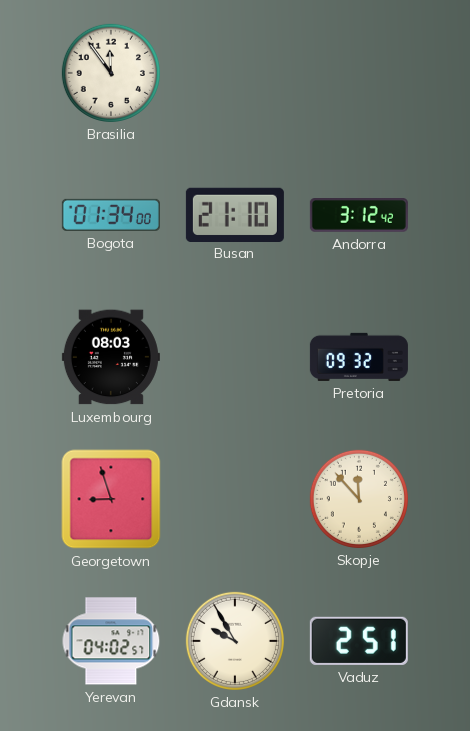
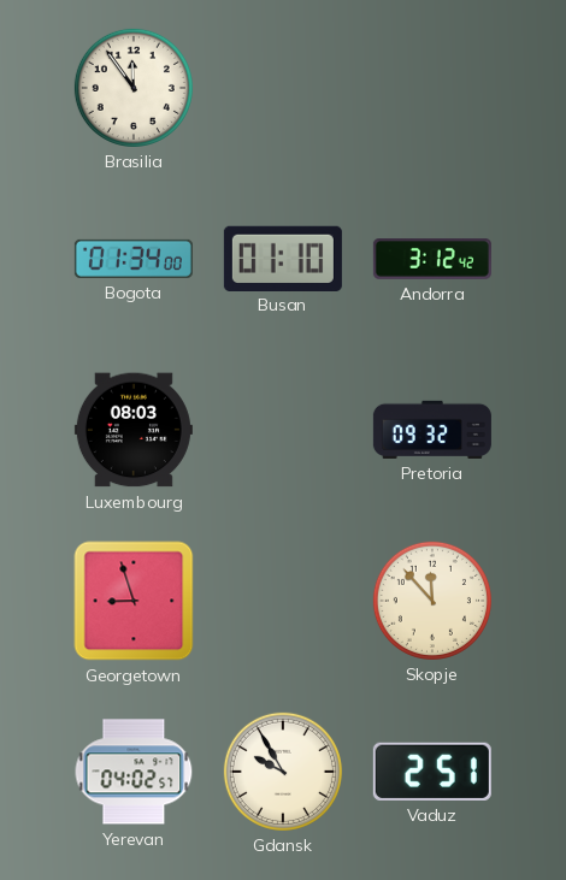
Busan: 21:10 -> 01:10
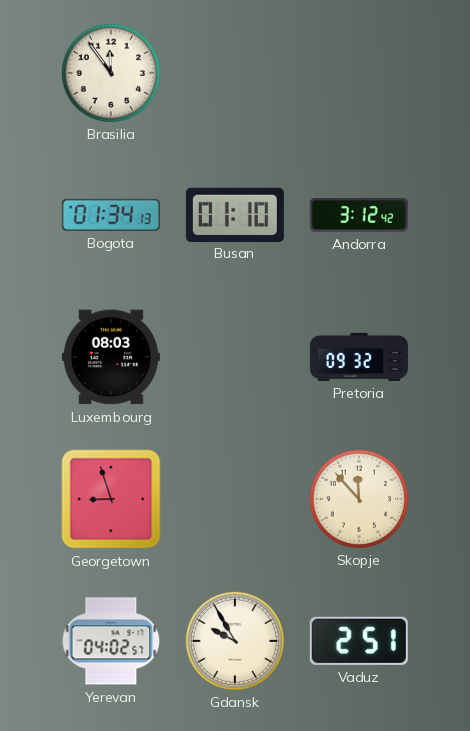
Bogota: 01:34:00 -> 01:34:13
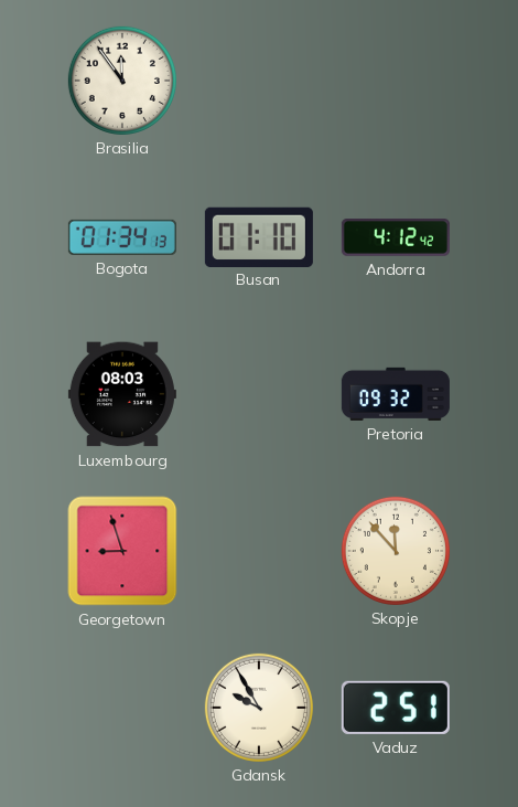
Andorra: 3:12 -> 4:12
Yerevan: 04:02 -> none
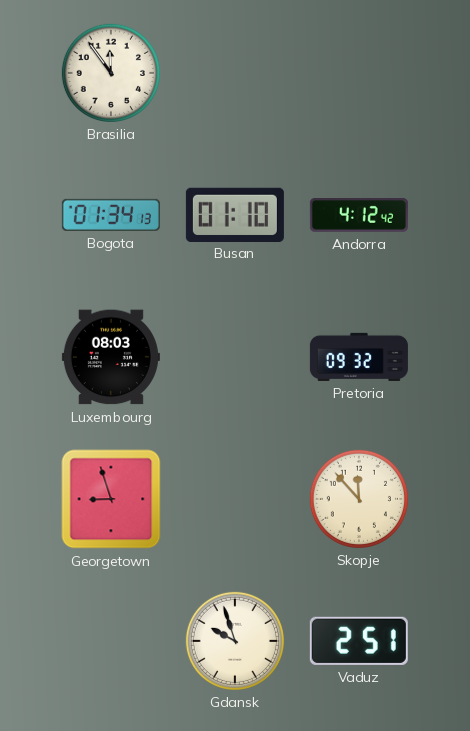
Gdansk: 9:55 -> 9:57
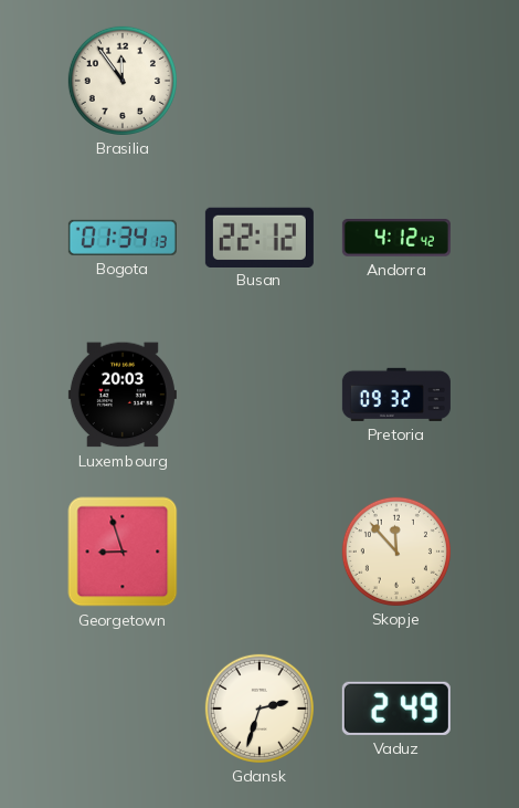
Busan: 01:10 -> 22:12
Luxembourg: 08:03 -> 20:03
Gdansk: 9:57 -> 2:33
Vaduz: 2:51 -> 2:49
